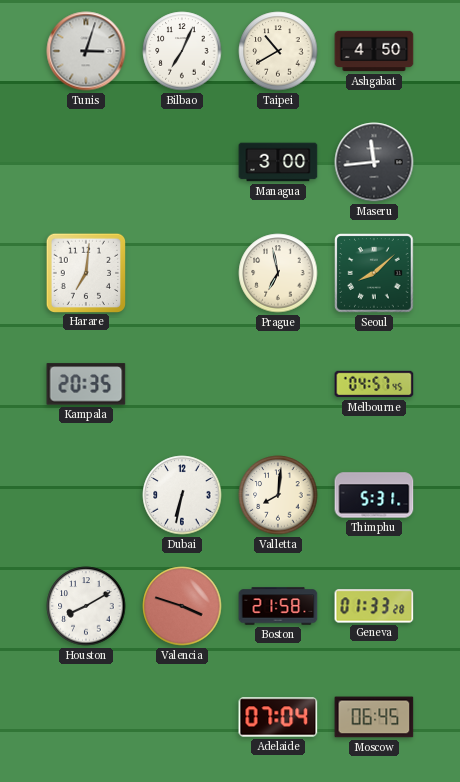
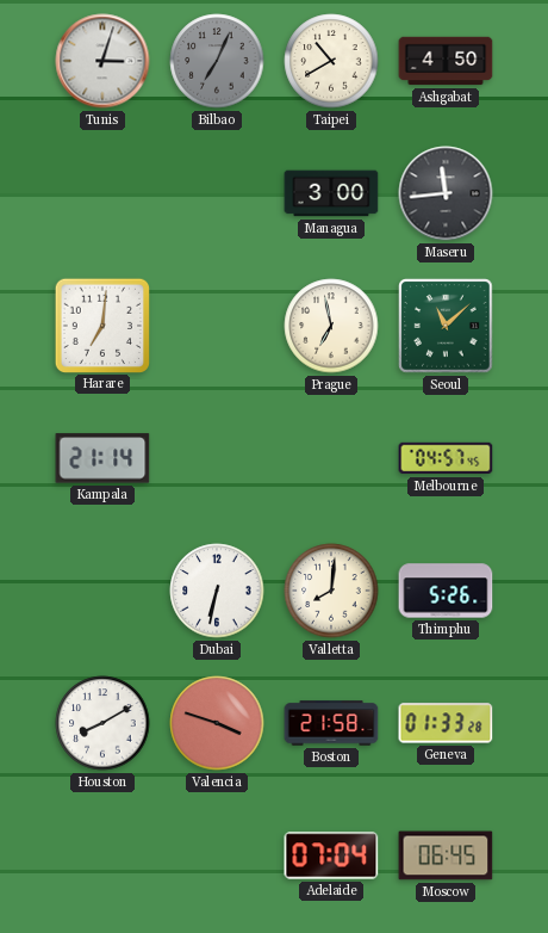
Bilbao dial: white -> grey
Seoul: 8:08 -> 11:08
Kampala: 20:35 -> 21:14
Thimphu: 5:31 -> 5:26
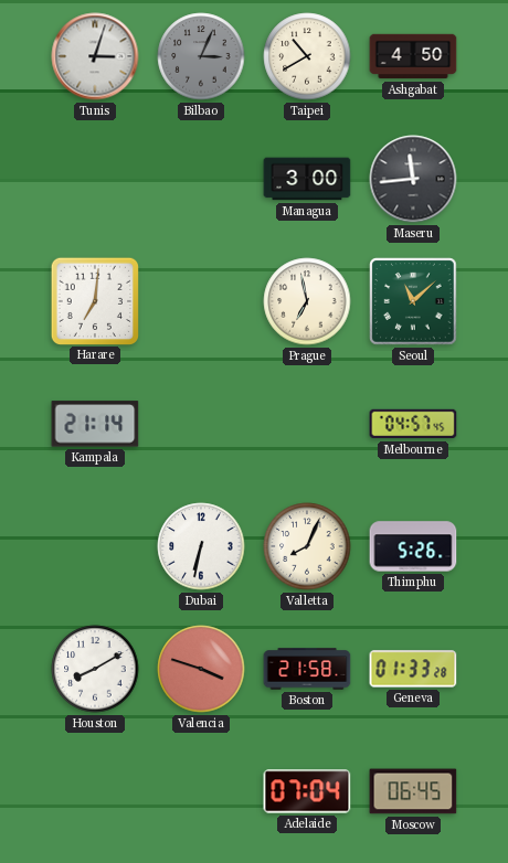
Bilbao: 7:04 -> 3:04
Valletta: 8:01 -> 8:04
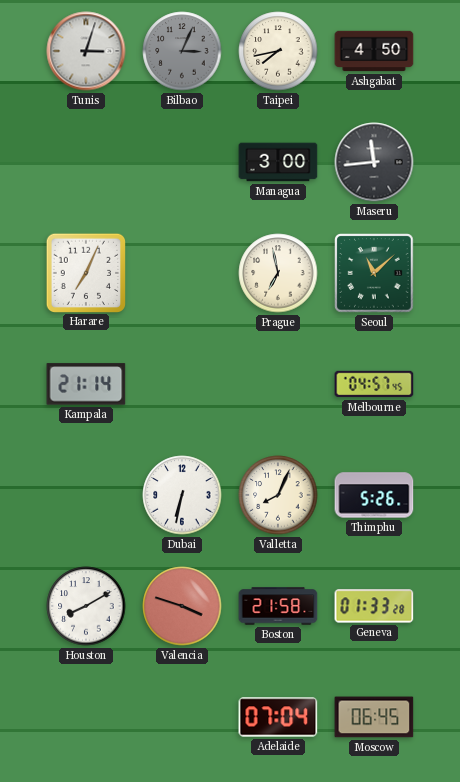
Taipei: 10:40 -> 7:43
Harare: 7:01 -> 7:04
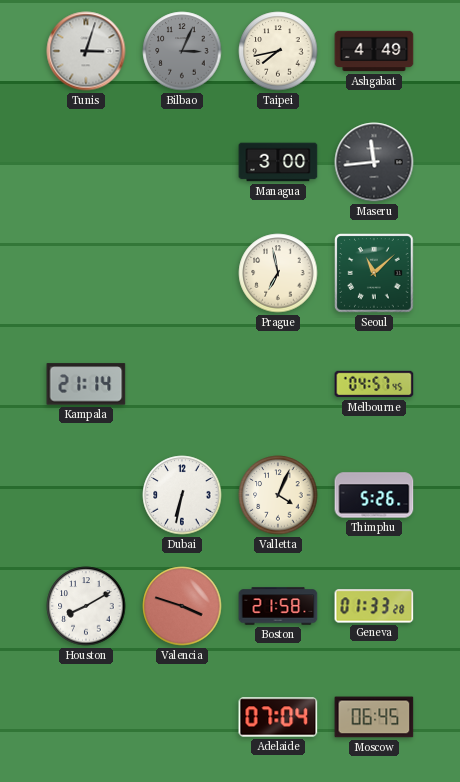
Ashgabat: 4:50 -> 4:49
Harare: 7:04 -> none
Valletta: 8:04 -> 4:04
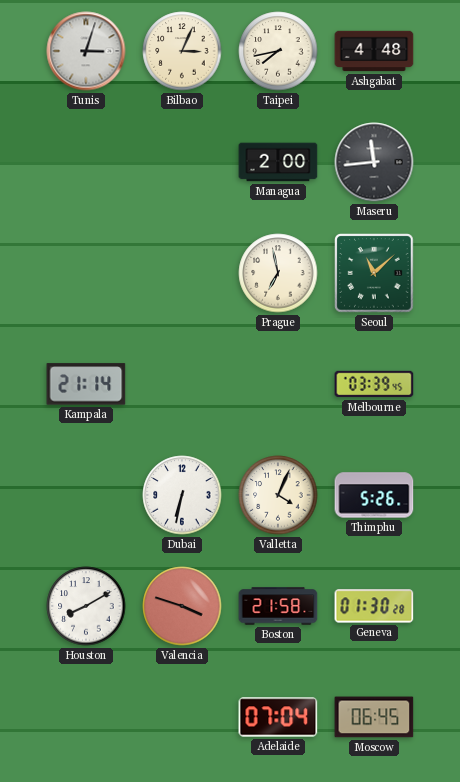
Bilbao dial: grey -> cream
Ashgabat: 4:49 -> 4:48
Managua: 3:00 -> 2:00
Melbourne: 04:57 -> 03:39
Geneva: 01:33 -> 01:30
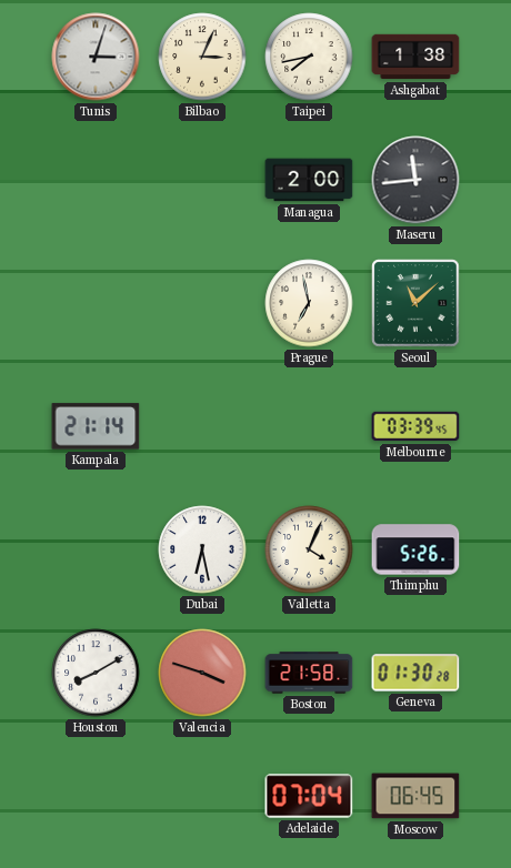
Ashgabat: 4:48 -> 1:38
Dubai: 6:32 -> 6:28
